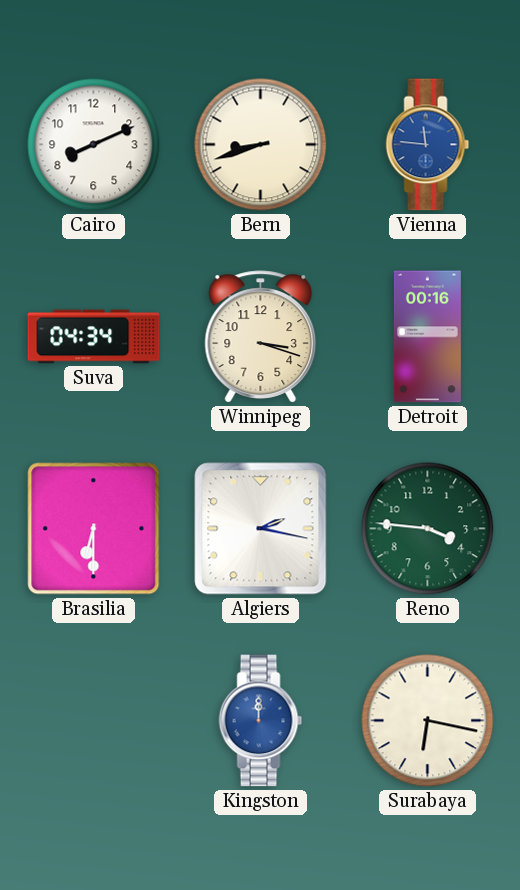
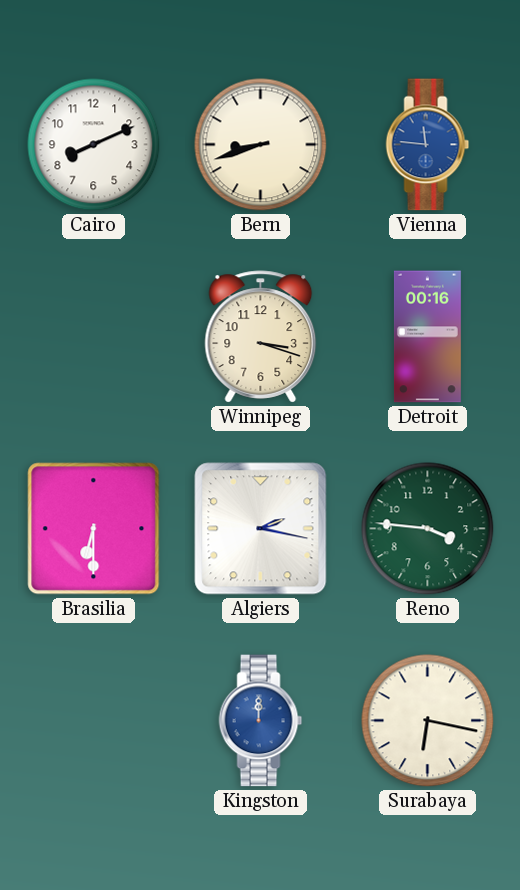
Suva: 04:34 -> none
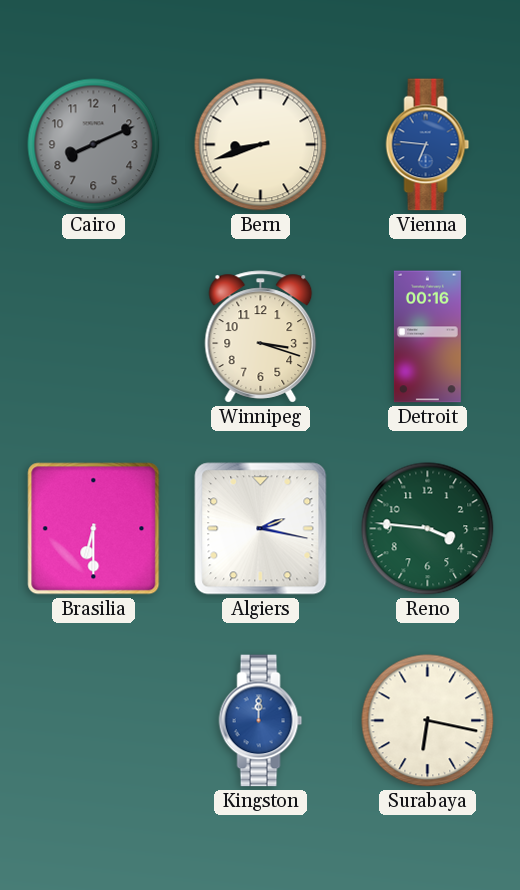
Cairo dial: white -> grey
Vienna: 11:46 -> 6:46
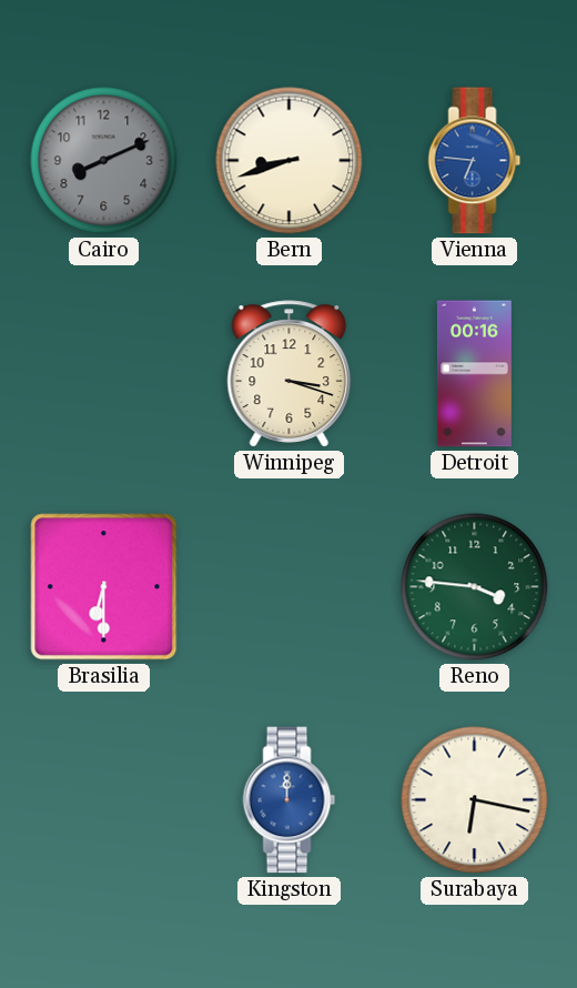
Algiers: 2:17 -> none
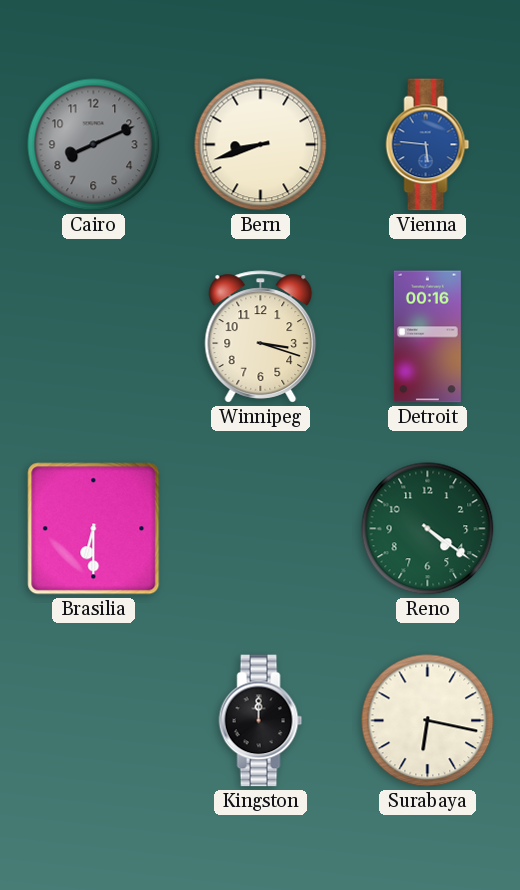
Vienna: 6:46 -> 5:46
Reno: 3:46 -> 4:21
Kingston dial: blue -> black
